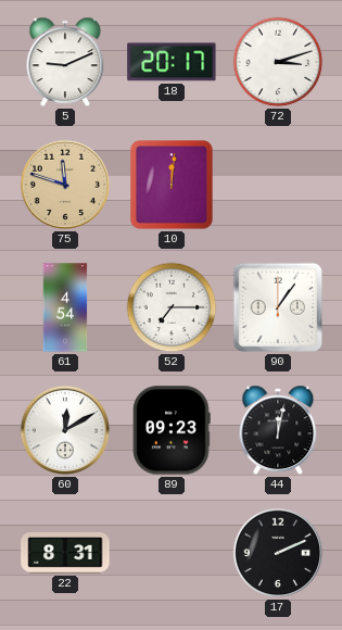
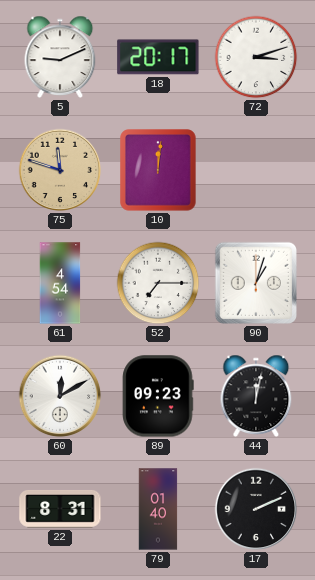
90: 1:06 -> 1:03
79: none -> 01:40
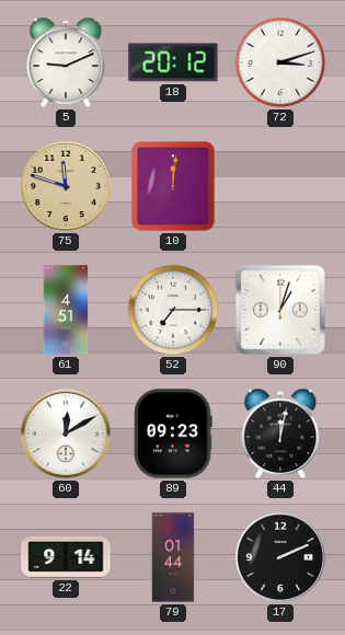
18: 20:17 -> 20:12
61: 4:54 -> 4:51
22: 8:31 -> 9:14
79: 01:40 -> 01:44
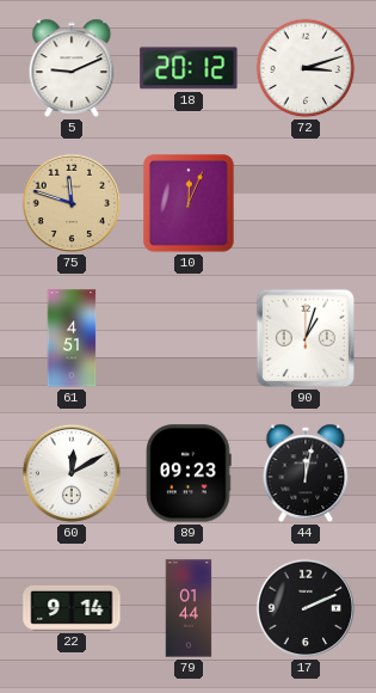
10: 12:01 -> 12:04
52: 7:15 -> none
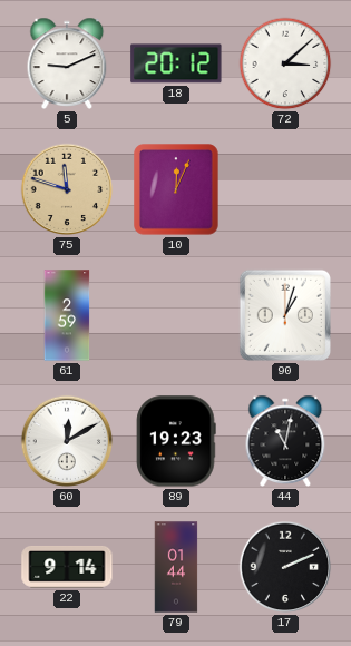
72: 3:12 -> 3:08
61: 4:51 -> 2:59
89: 09:23 -> 19:23
44: 12:02 -> 11:02
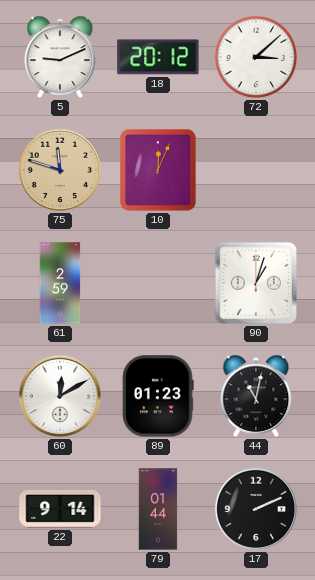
89: 19:23 -> 01:23
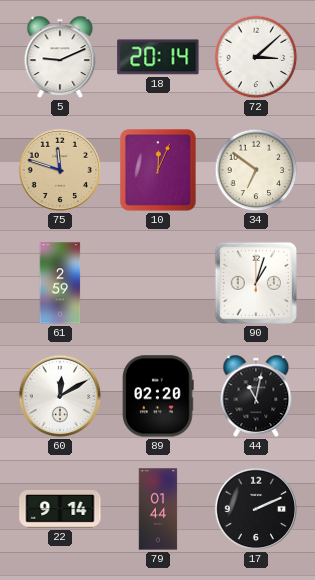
18: 20:12 -> 20:14
34: none -> 6:51
89: 01:23 -> 02:20
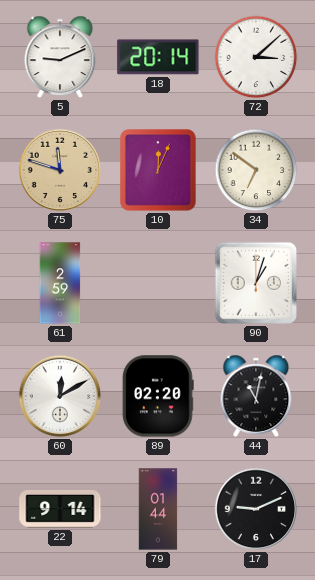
17: 2:11 -> 9:11
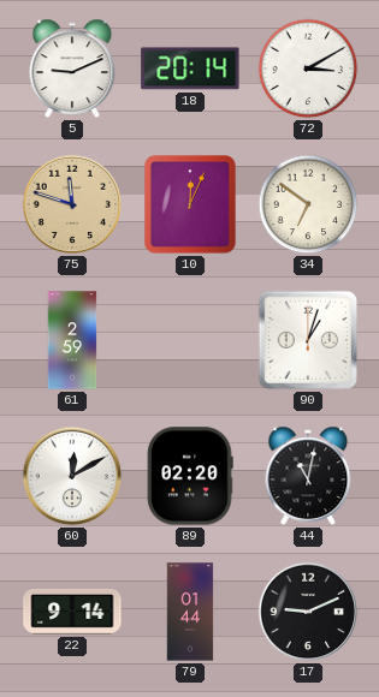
72: 3:08 -> 3:10
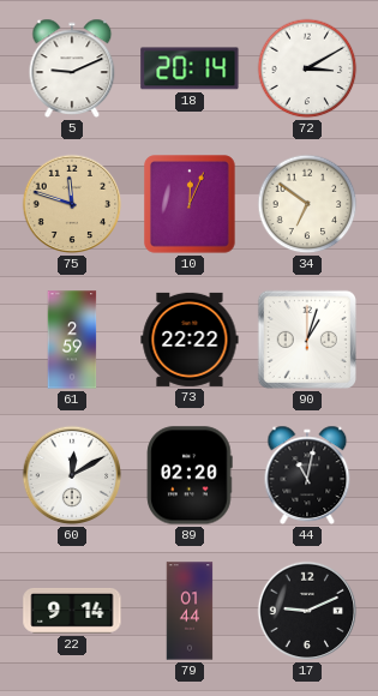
73: none -> 22:22
